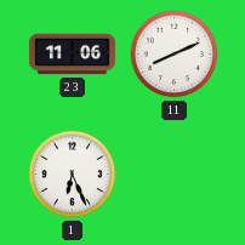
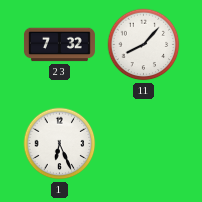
23: 11:06 -> 7:32
11: 8:11 -> 8:07
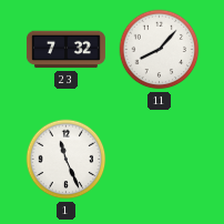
1: 6:26 -> 11:26
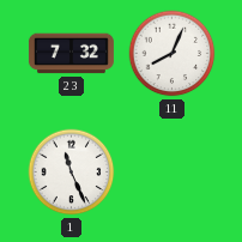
11: 8:07 -> 8:04
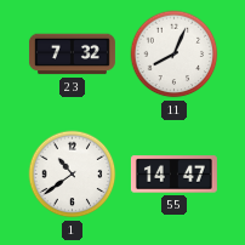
1: 11:26 -> 10:39
55: none -> 14:47
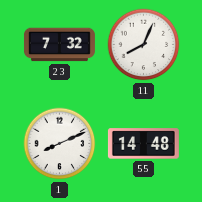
1: 10:39 -> 8:11
55: 14:47 -> 14:48
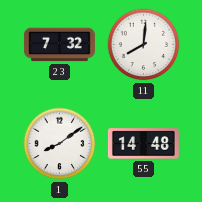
11: 8:04 -> 8:01
1: 8:11 -> 8:09
